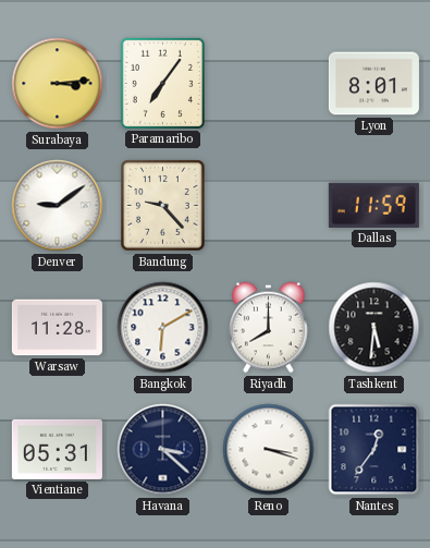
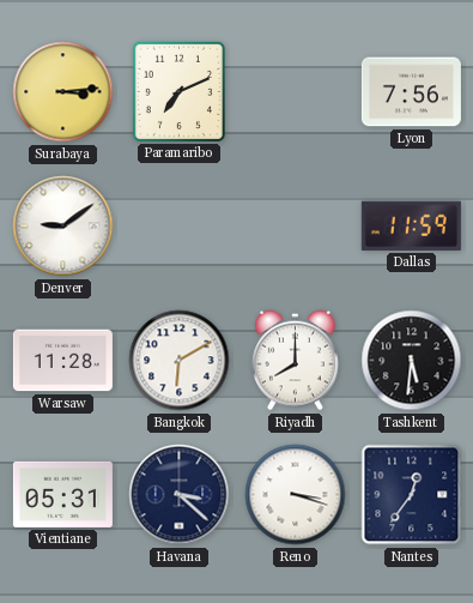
Paramaribo: 7:06 -> 7:11
Lyon: 8:01 -> 7:56
Bandung: 9:23 -> none
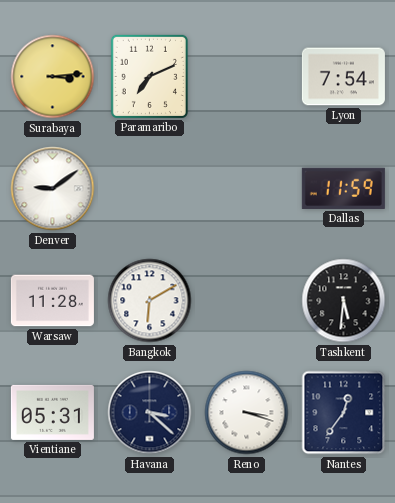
Lyon: 7:56 -> 7:54
Riyadh: 8:00 -> none
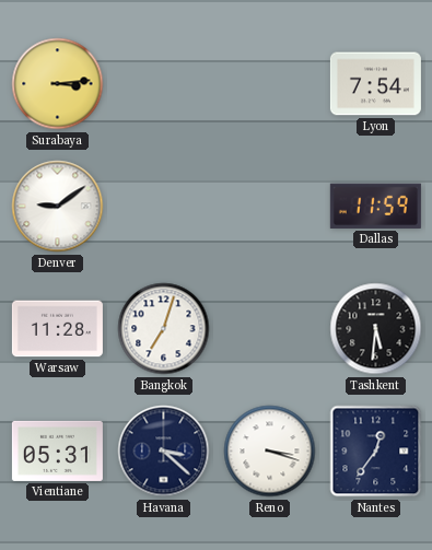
Paramaribo: 7:11 -> none
Bangkok: 6:10 -> 7:03
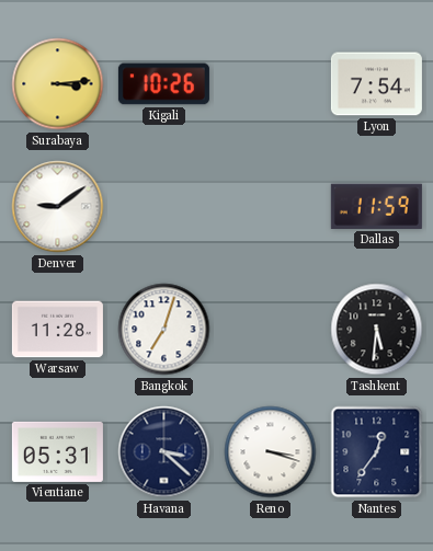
Kigali: none -> 10:26
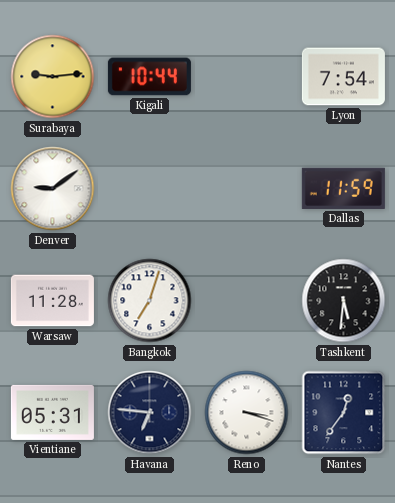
Surabaya: 3:14 -> 9:14
Kigali: 10:26 -> 10:44
Havana: 3:22 -> 6:46
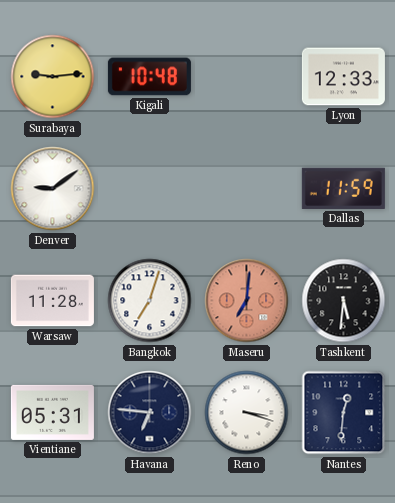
Kigali: 10:44 -> 10:48
Lyon: 7:54 -> 12:33
Maseru: none -> 7:01
Nantes: 12:36 -> 12:31
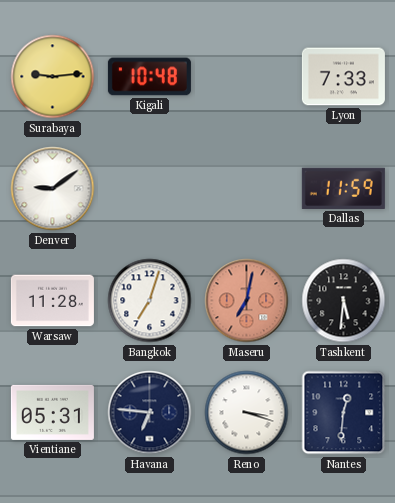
Lyon: 12:33 -> 7:33
Maseru: 7:01 -> 7:02
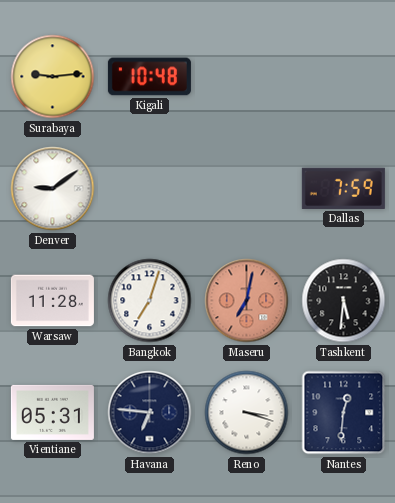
Lyon: 7:33 -> none
Dallas: 11:59 -> 7:59
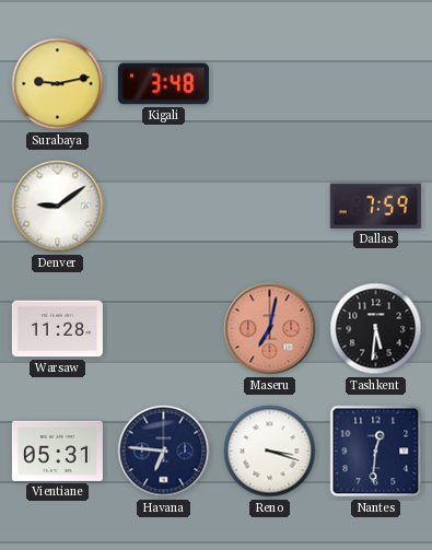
Surabaya: 9:14 -> 9:13
Kigali: 10:48 -> 3:48
Bangkok: 7:03 -> none
